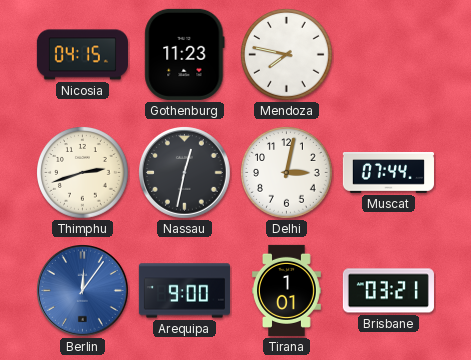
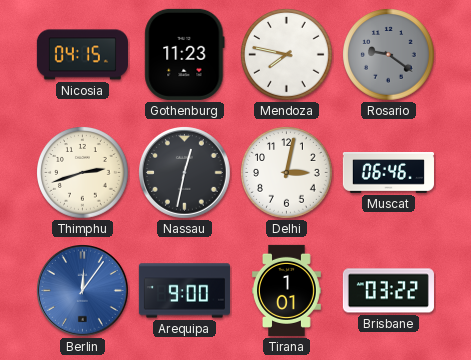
Rosario: none -> 9:21
Muscat: 07:44 -> 06:46
Brisbane: 03:21 -> 03:22
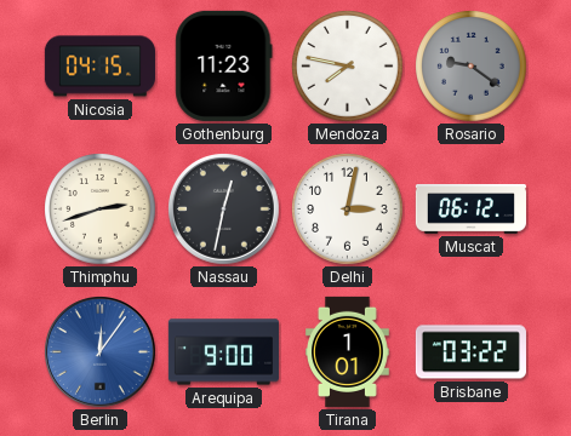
Muscat: 06:46 -> 06:12
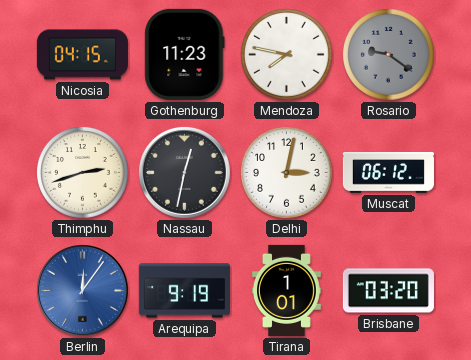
Arequipa: 9:00 -> 9:19
Brisbane: 03:22 -> 03:20
